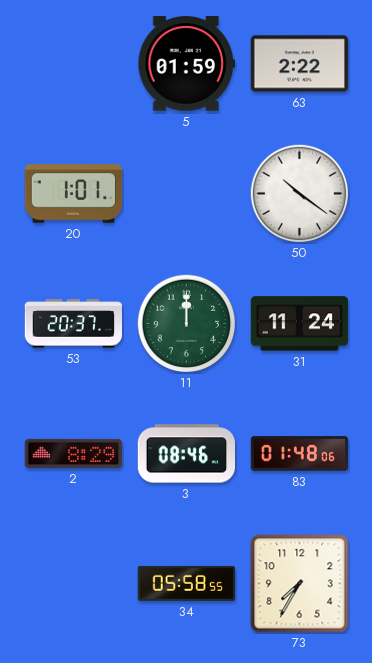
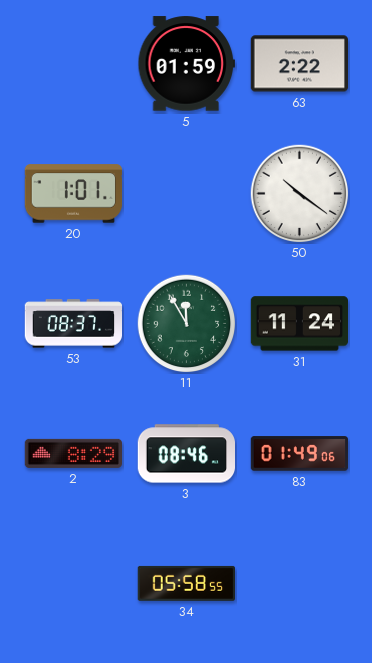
53: 20:37 -> 08:37
11: 12:00 -> 11:55
83: 01:48 -> 01:49
73: 7:35 -> none
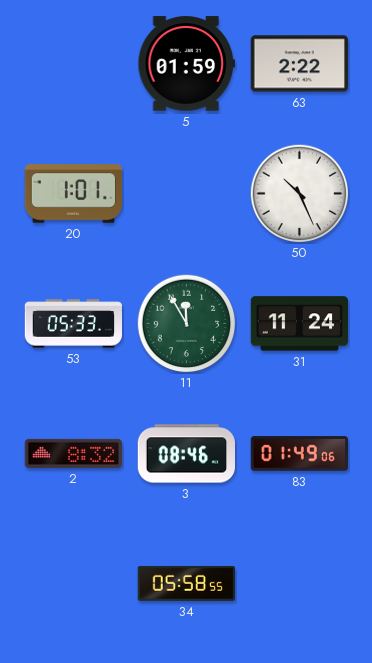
50: 10:21 -> 10:26
53: 08:37 -> 05:33
2: 8:29 -> 8:32
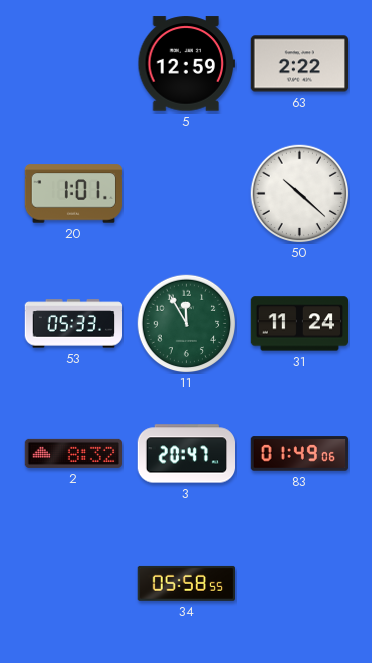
5: 01:59 -> 12:59
50: 10:26 -> 10:22
3: 08:46 -> 20:47
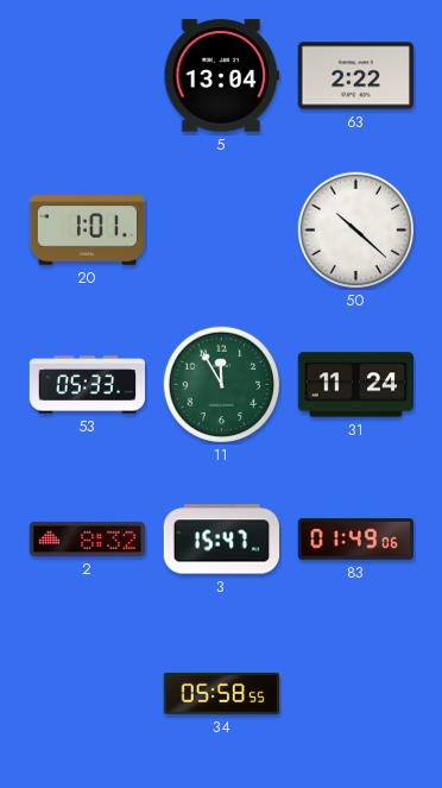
5: 12:59 -> 13:04
3: 20:47 -> 15:47
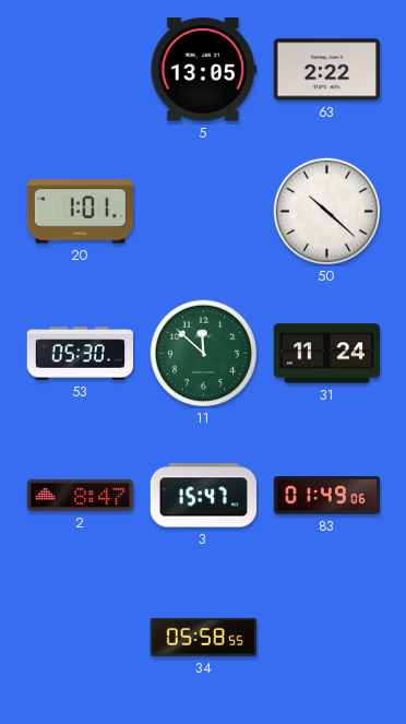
5: 13:04 -> 13:05
53: 05:33 -> 05:30
11: 11:55 -> 11:52
2: 8:32 -> 8:47
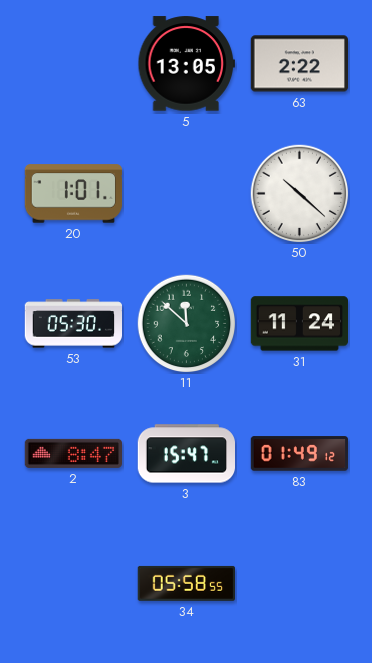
83: 01:49:06 -> 01:49:12
